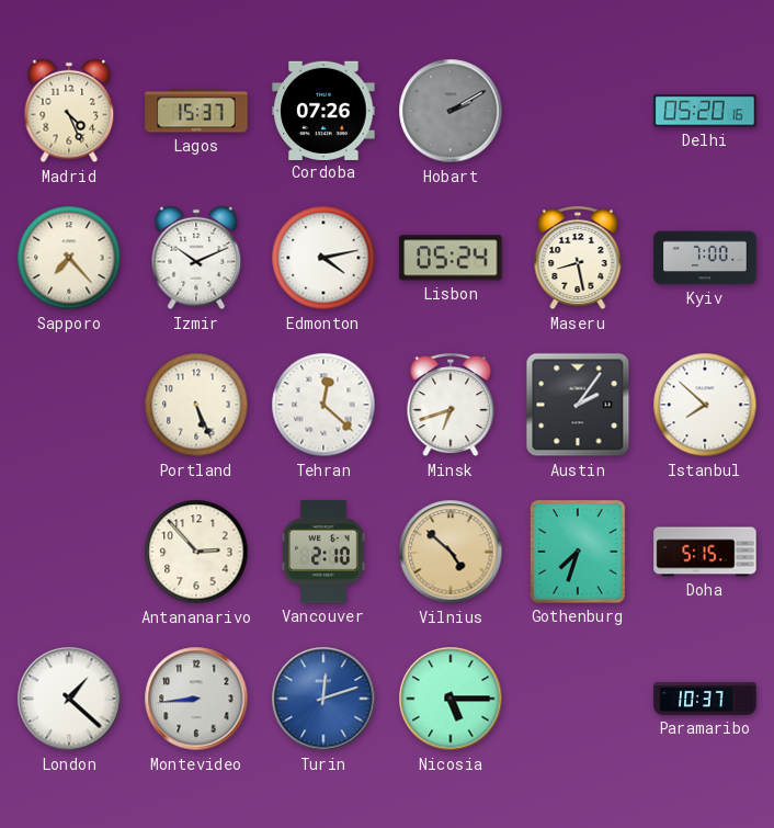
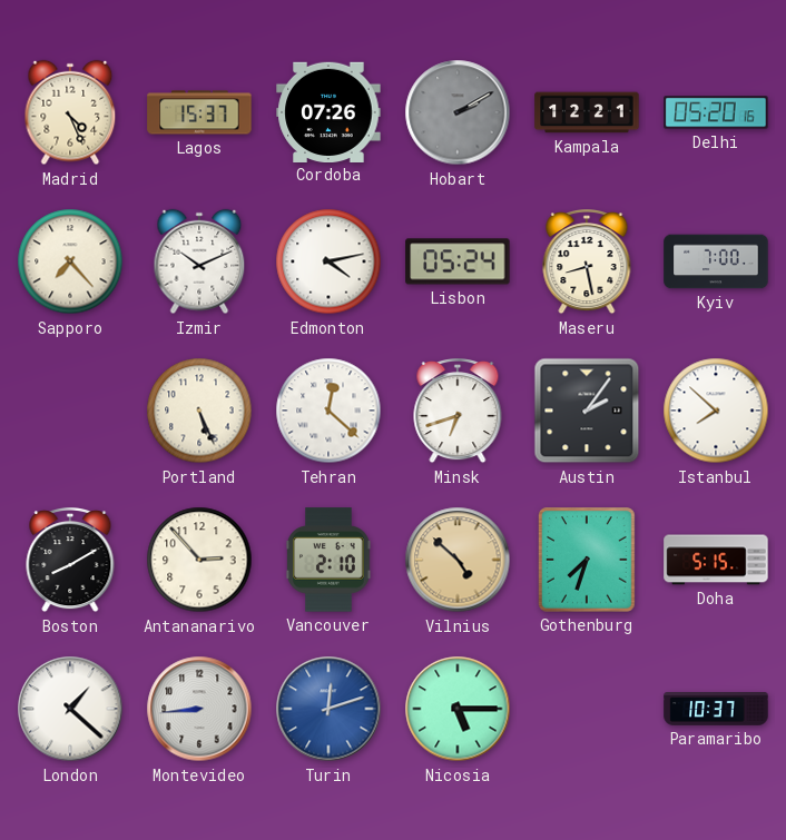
Kampala: none -> 12:21
Boston: none -> 8:10
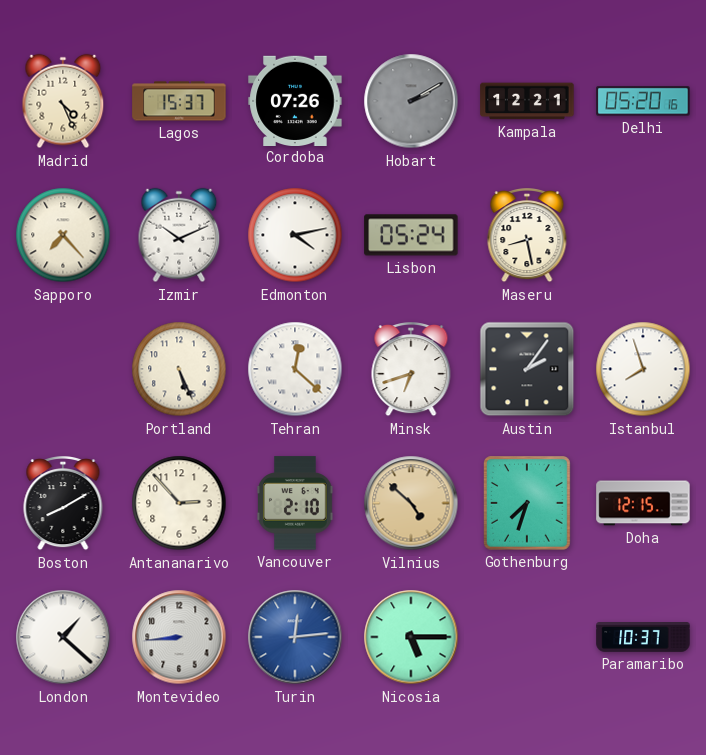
Kyiv: 7:00 -> none
Istanbul: 7:52 -> 7:57
Doha: 5:15 -> 12:15
Turin: 12:12 -> 12:14
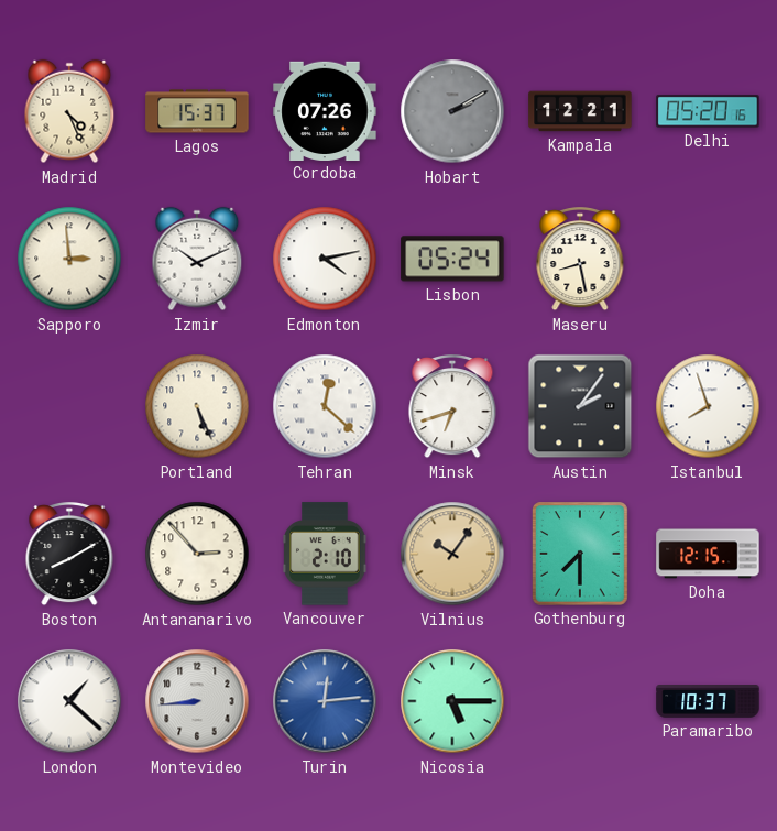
Sapporo: 7:23 -> 2:59
Vilnius: 4:52 -> 10:06
Gothenburg: 7:33 -> 7:30
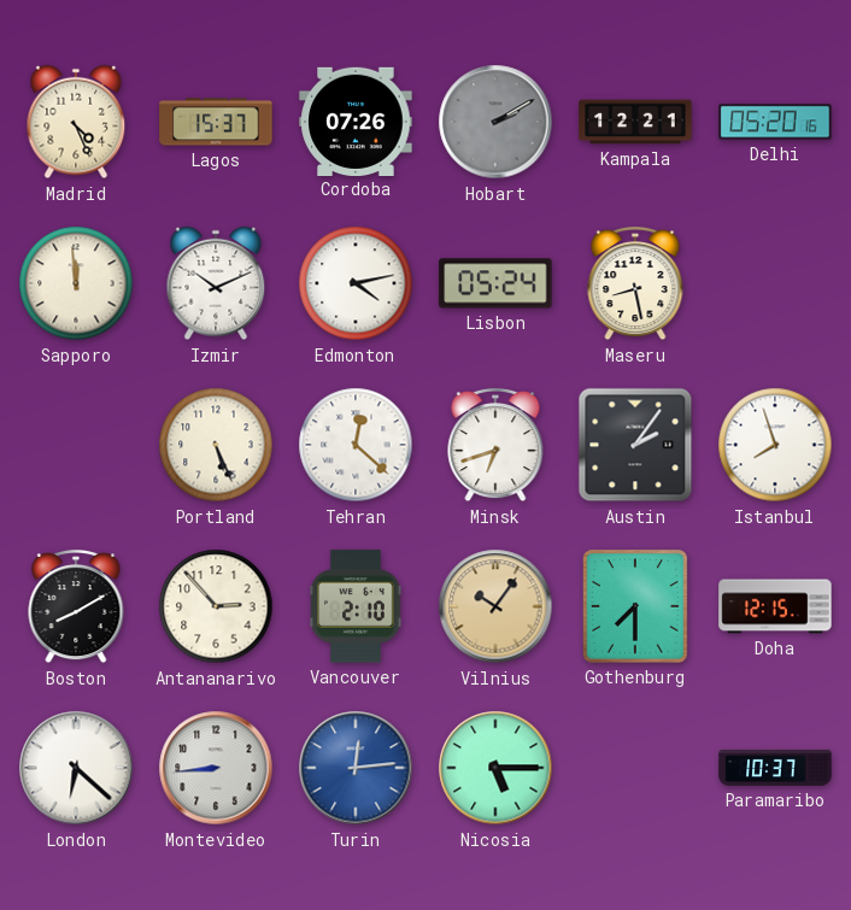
Sapporo: 2:59 -> 11:59
London: 1:22 -> 6:22
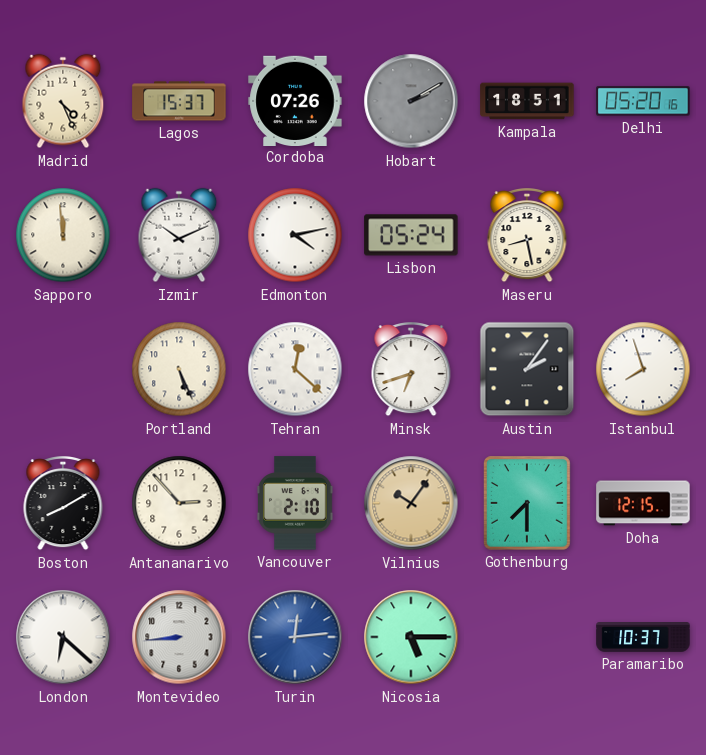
Kampala: 12:21 -> 18:51
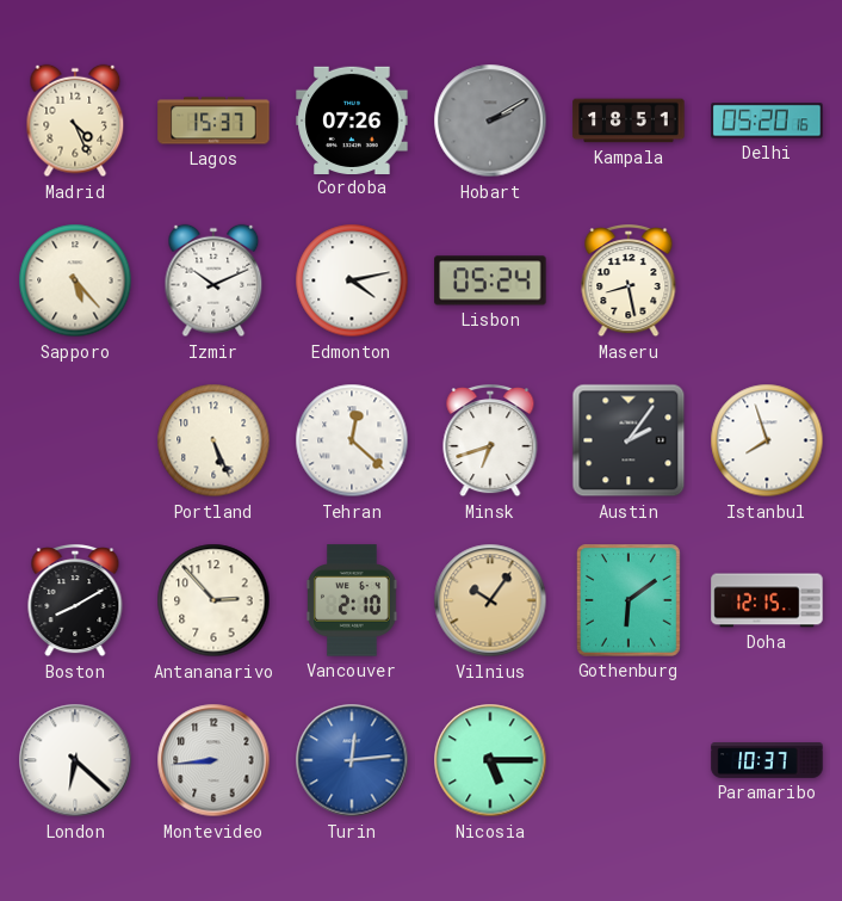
Sapporo: 11:59 -> 5:23
Gothenburg: 7:30 -> 6:09
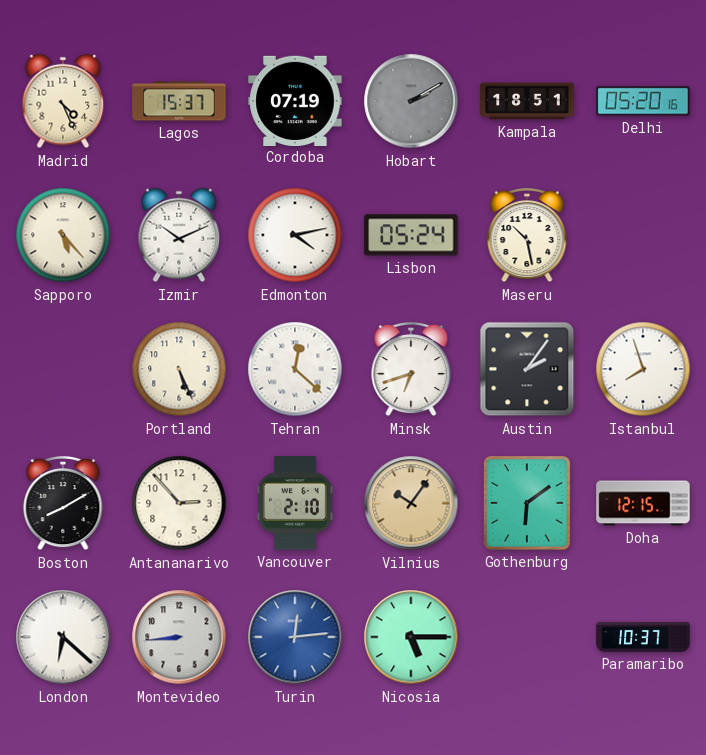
Cordoba: 07:26 -> 07:19
Maseru: 8:28 -> 10:28
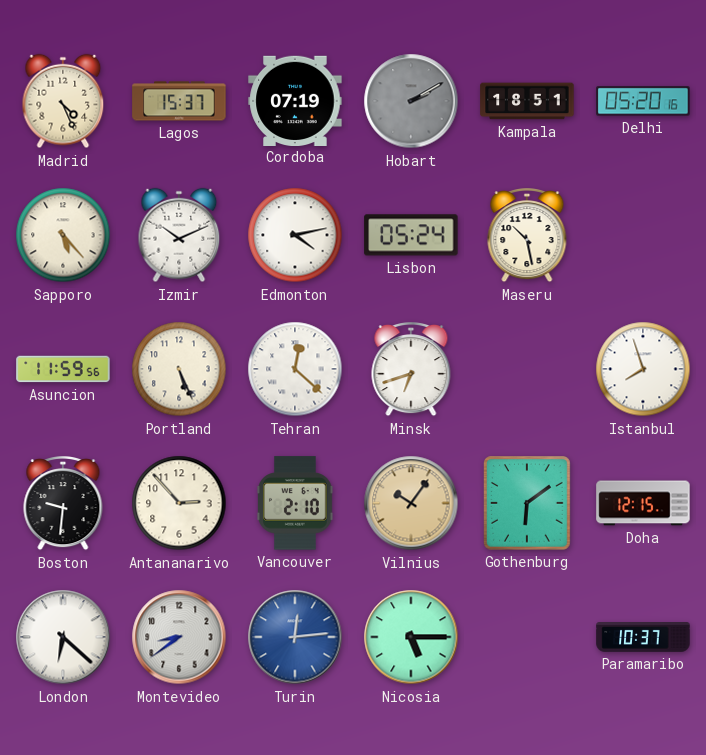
Asuncion: none -> 11:59
Austin: 2:06 -> none
Boston: 8:10 -> 9:31
Montevideo: 8:44 -> 8:39
